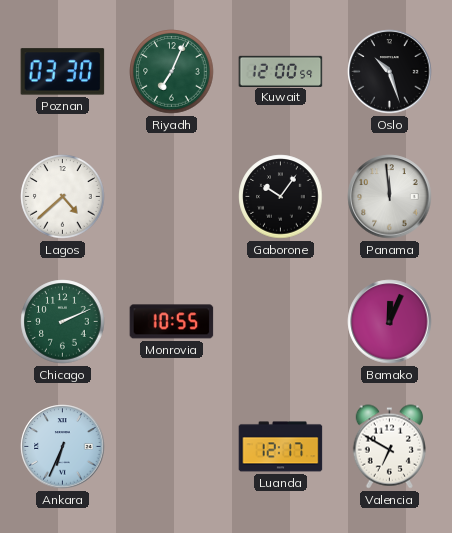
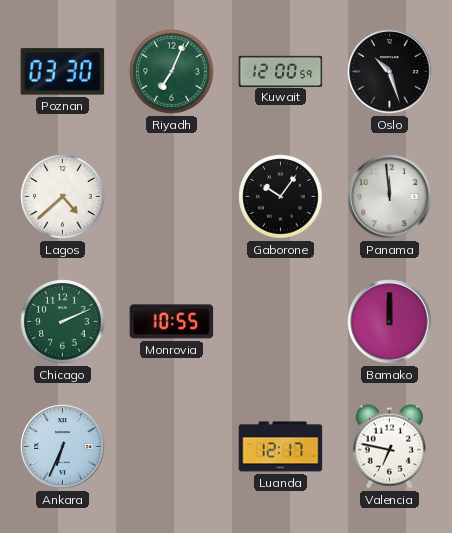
Bamako: 12:04 -> 12:00
Valencia: 6:50 -> 6:47
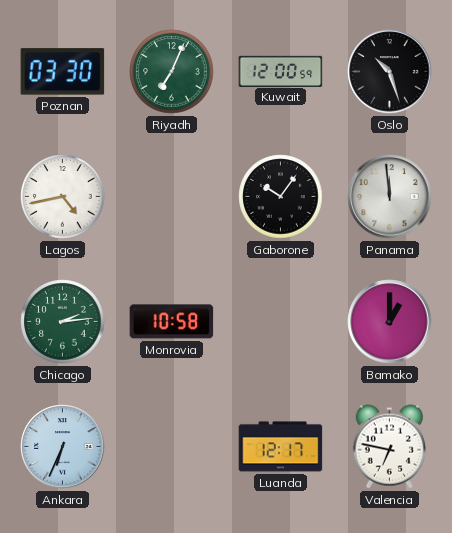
Lagos: 4:38 -> 4:43
Chicago: 2:11 -> 2:14
Monrovia: 10:55 -> 10:58
Bamako: 12:00 -> 1:00
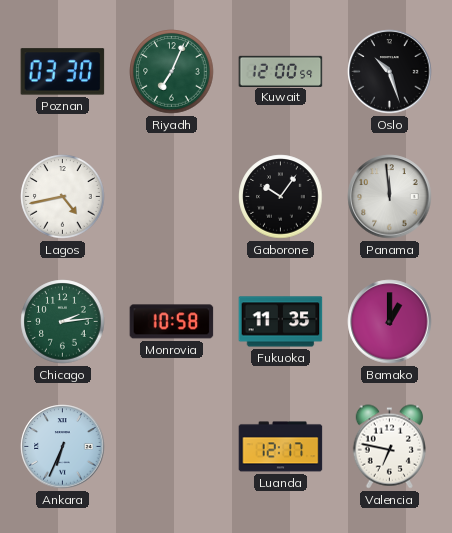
Fukuoka: none -> 11:35
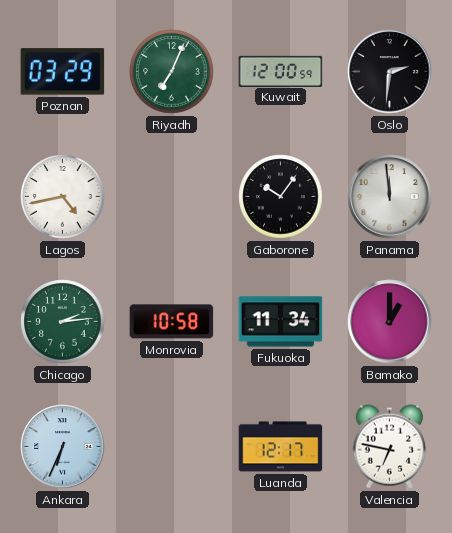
Poznan: 03:30 -> 03:29
Oslo: 10:27 -> 2:31
Fukuoka: 11:35 -> 11:34
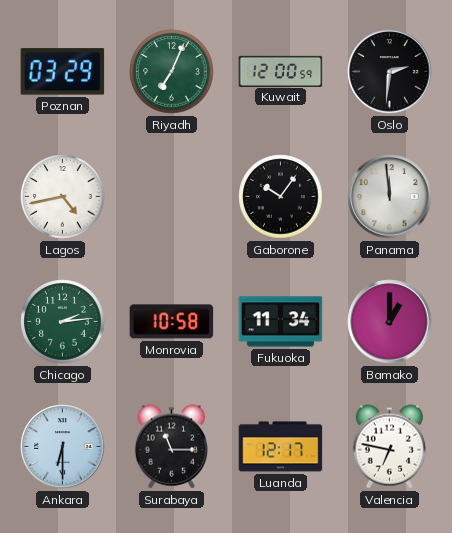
Ankara: 6:34 -> 6:30
Surabaya: none -> 11:15
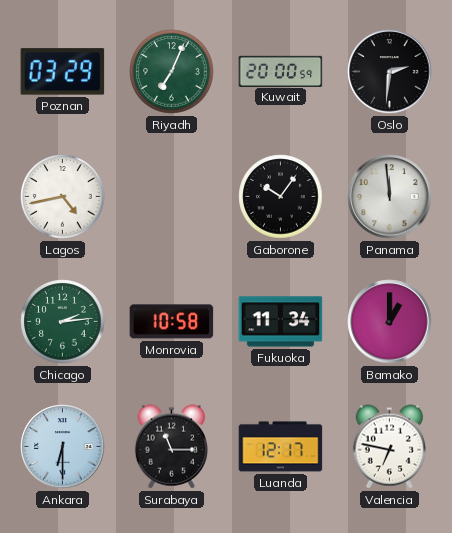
Kuwait: 12:00 -> 20:00
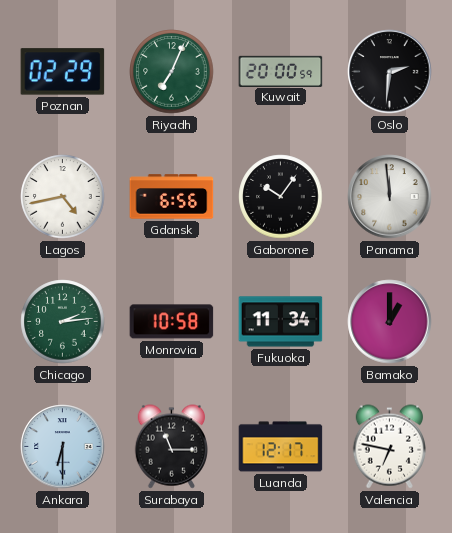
Poznan: 03:29 -> 02:29
Gdansk: none -> 6:56
